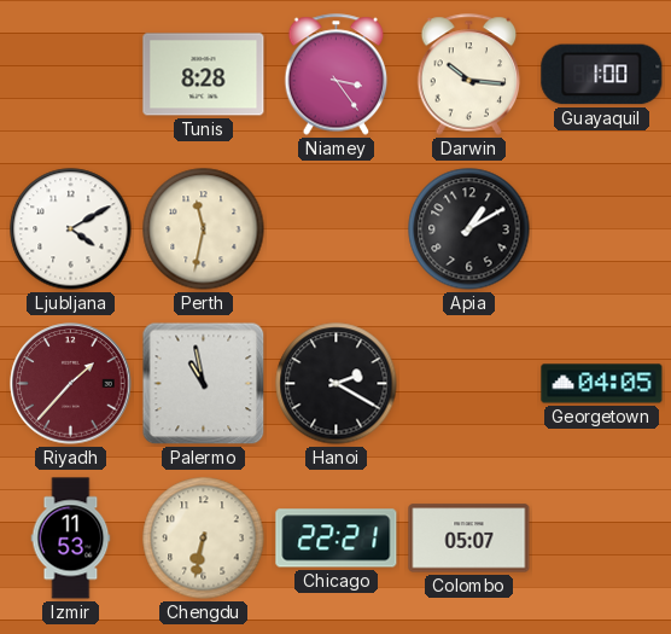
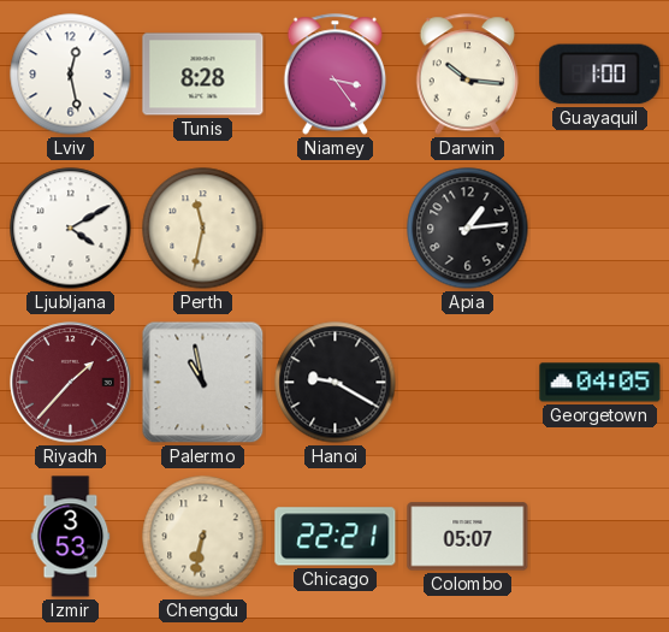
Lviv: none -> 12:28
Apia: 1:10 -> 1:14
Hanoi: 2:20 -> 9:20
Izmir: 11:53 -> 3:53
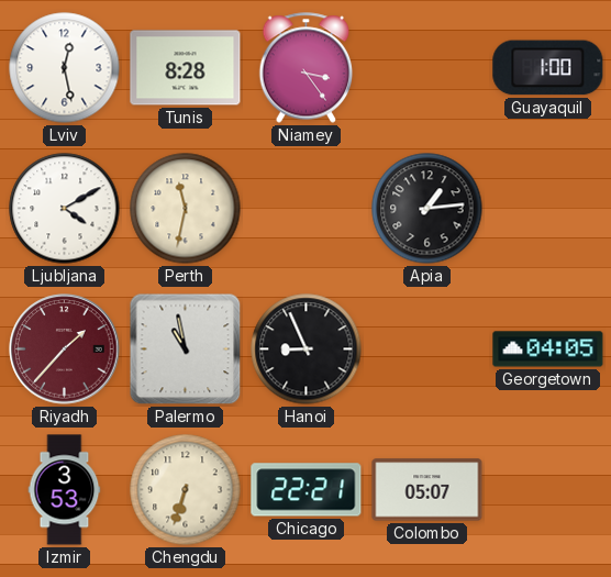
Darwin: 10:16 -> none
Hanoi: 9:20 -> 8:56
Chengdu: 6:32 -> 6:33
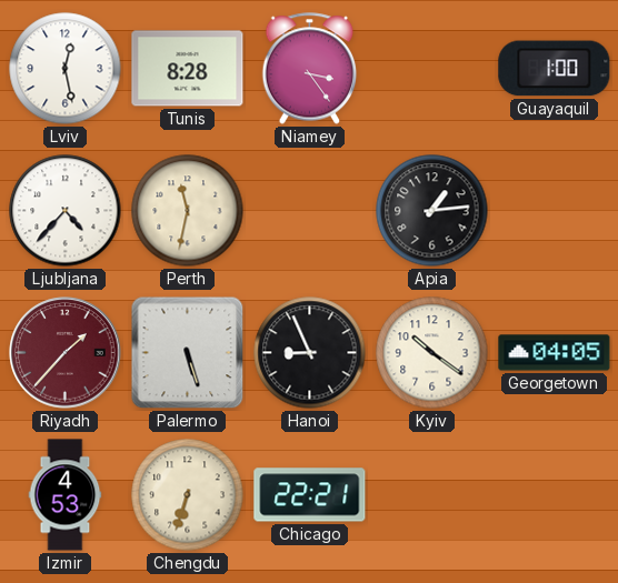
Ljubljana: 4:10 -> 4:37
Palermo: 10:58 -> 5:27
Kyiv: none -> 10:21
Izmir: 3:53 -> 4:53
Colombo: 05:07 -> none
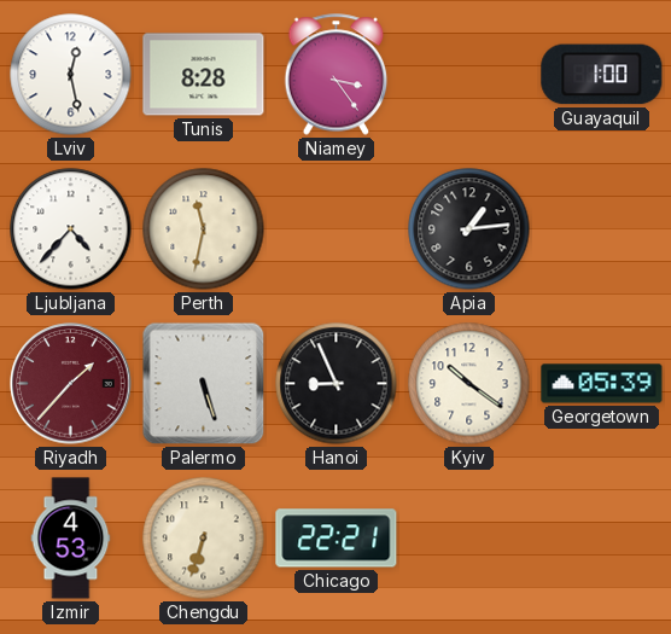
Georgetown: 04:05 -> 05:39
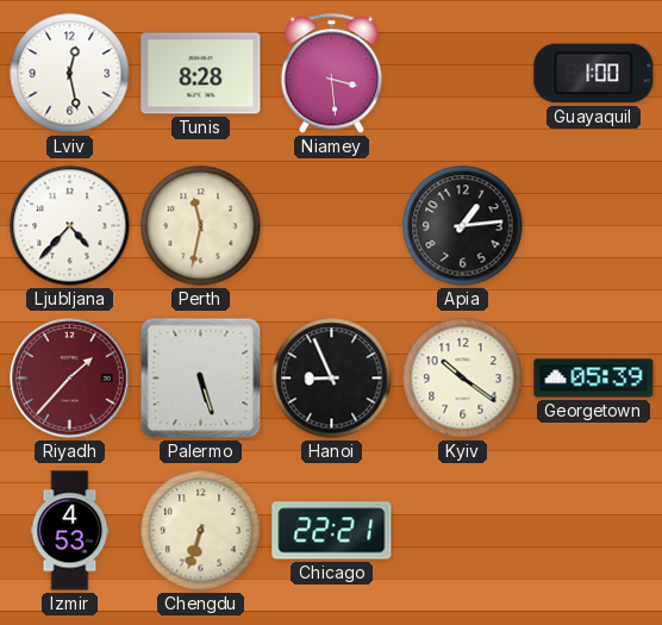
Niamey: 3:24 -> 3:29
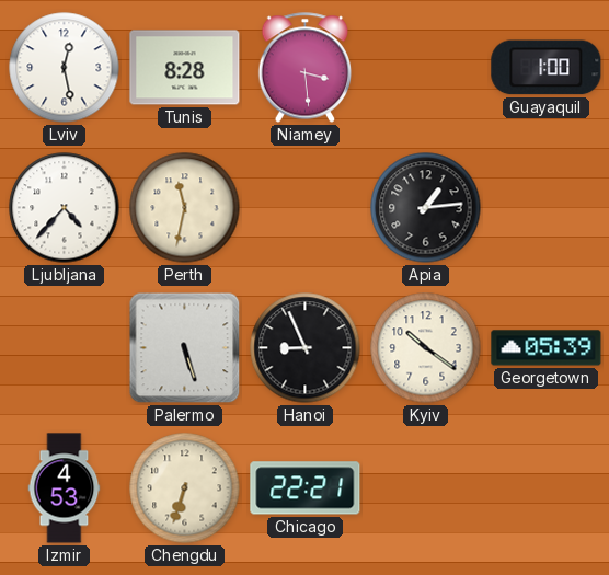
Riyadh: 1:37 -> none
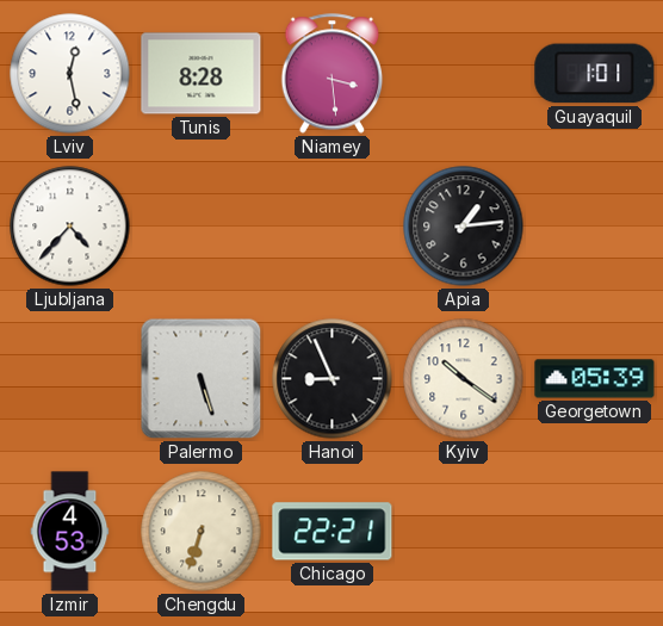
Guayaquil: 1:00 -> 1:01
Perth: 11:32 -> none
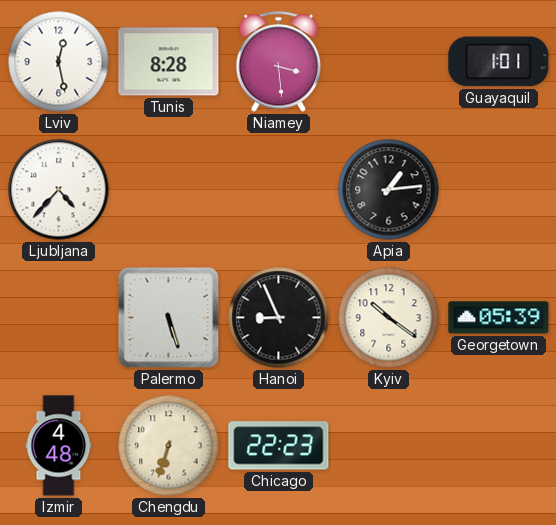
Izmir: 4:53 -> 4:48
Chicago: 22:21 -> 22:23
